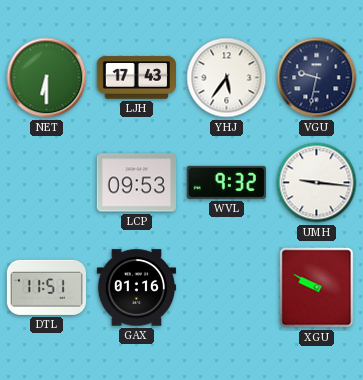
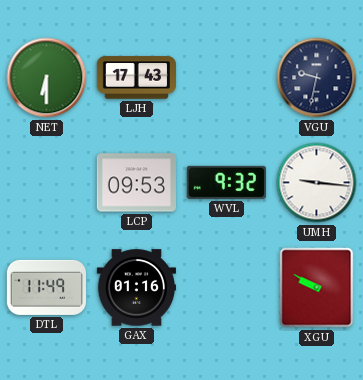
YHJ: 5:36 -> none
DTL: 11:51 -> 11:49
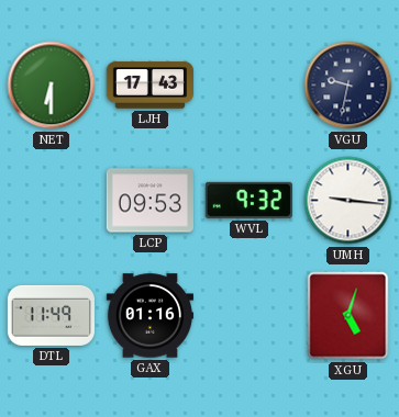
XGU: 9:50 -> 5:03
